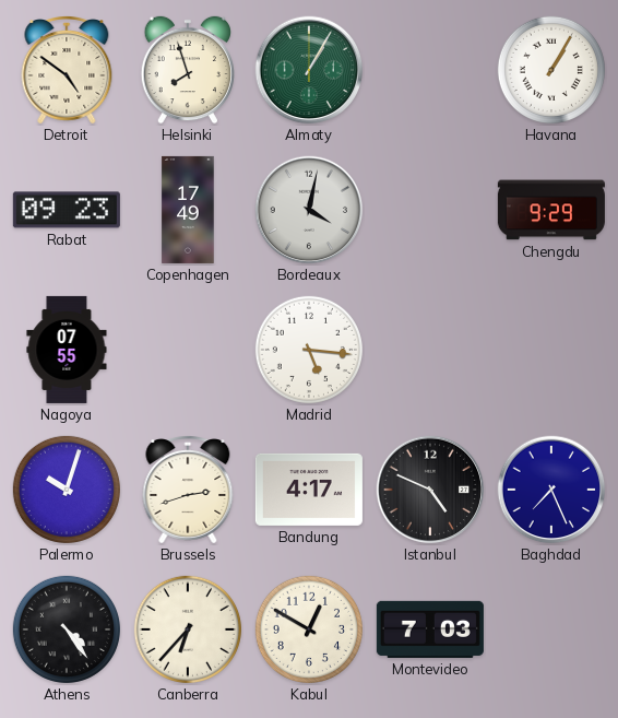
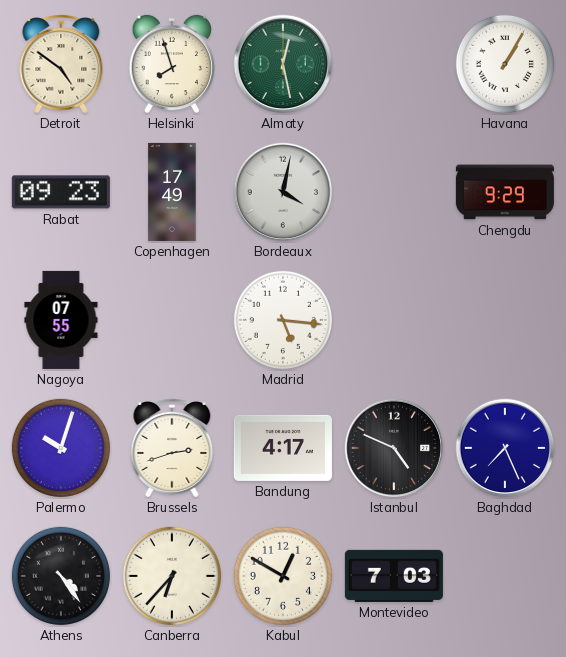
Almaty: 1:05 -> 12:28
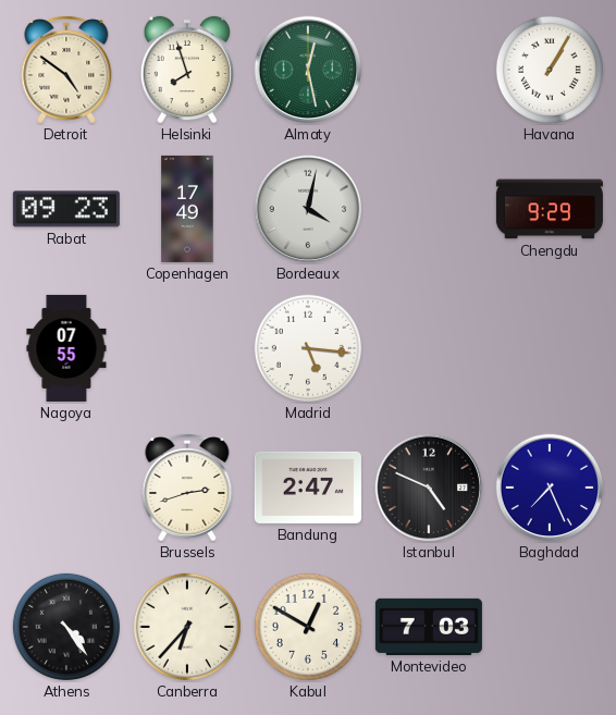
Palermo: 10:03 -> none
Bandung: 4:17 -> 2:47
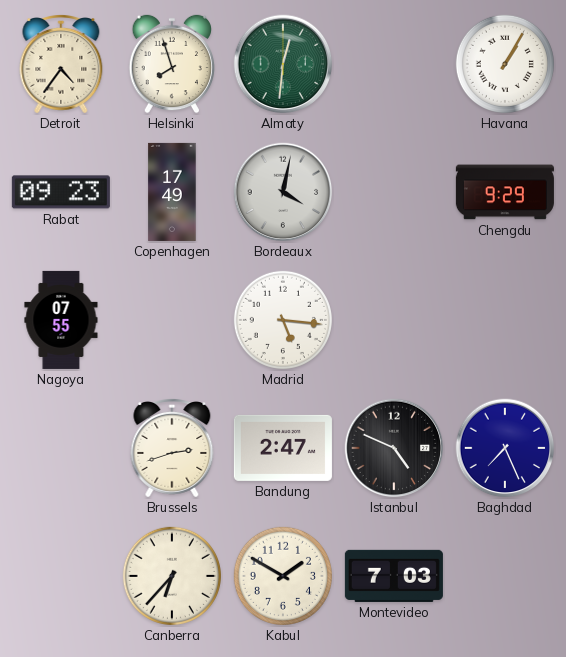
Detroit: 4:51 -> 4:36
Almaty: 12:28 -> 12:31
Athens: 4:24 -> none
Kabul: 12:50 -> 1:50
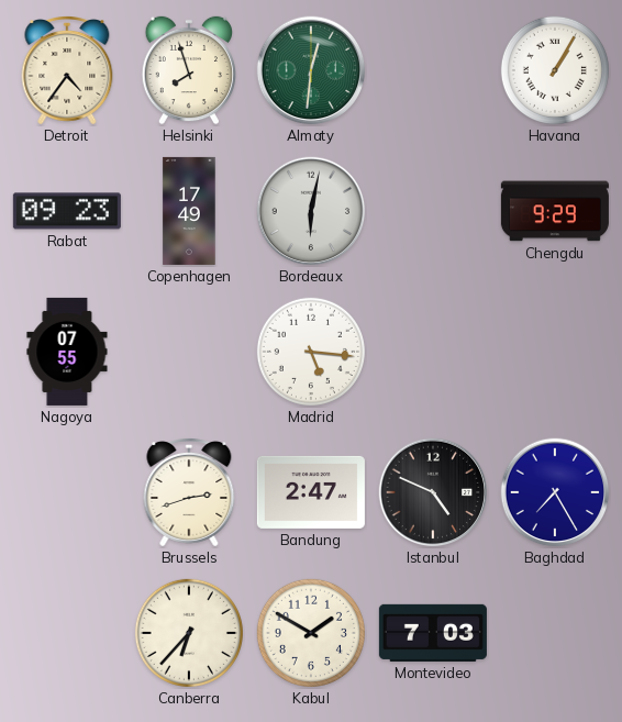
Bordeaux: 4:02 -> 6:02
Baghdad: 7:26 -> 7:25
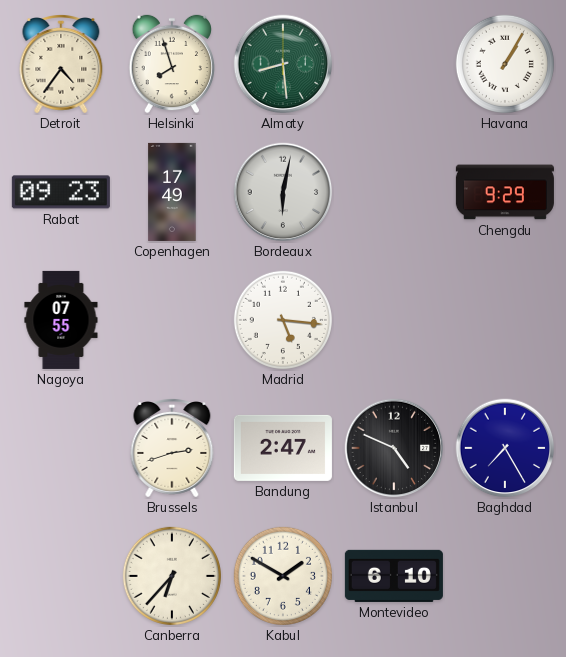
Almaty: 12:31 -> 8:29
Montevideo: 7:03 -> 6:10
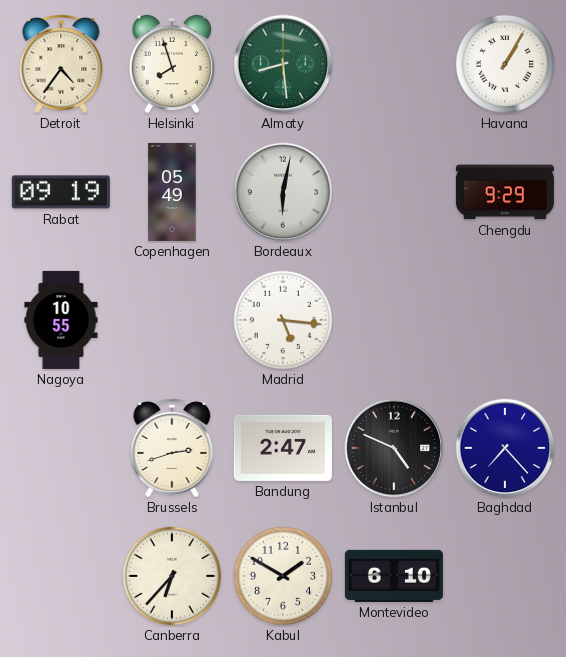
Rabat: 09:23 -> 09:19
Copenhagen: 17:49 -> 05:49
Nagoya: 07:55 -> 10:55
Baghdad: 7:25 -> 7:23
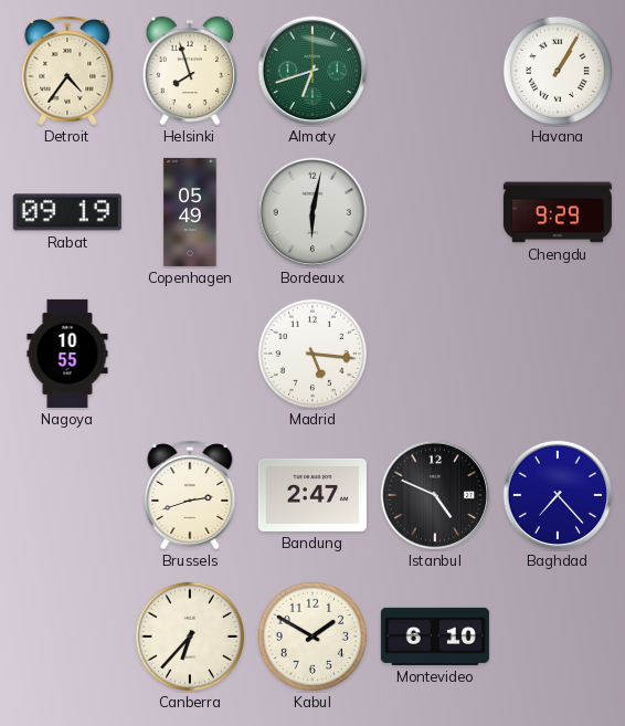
Almaty: 8:29 -> 6:42
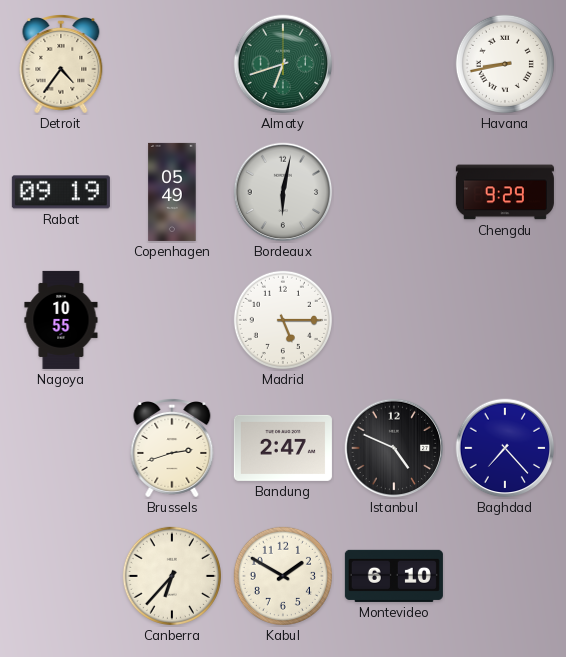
Helsinki: 7:57 -> none
Havana: 1:05 -> 8:43
Madrid: 5:16 -> 5:15
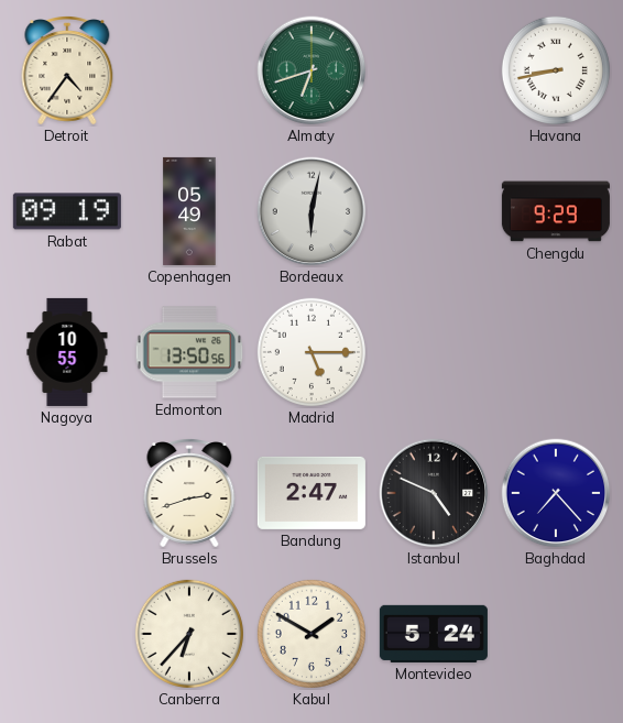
Edmonton: none -> 13:50
Montevideo: 6:10 -> 5:24
